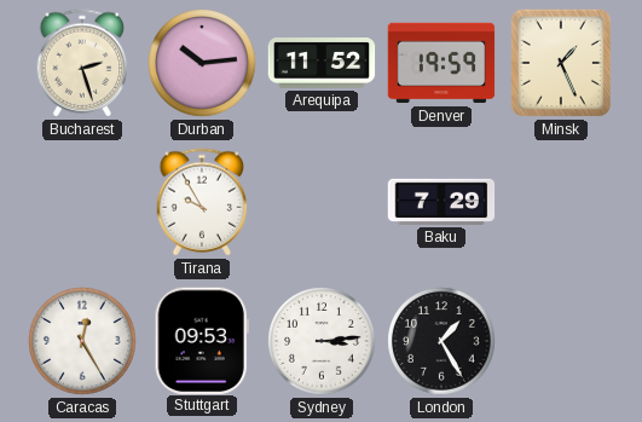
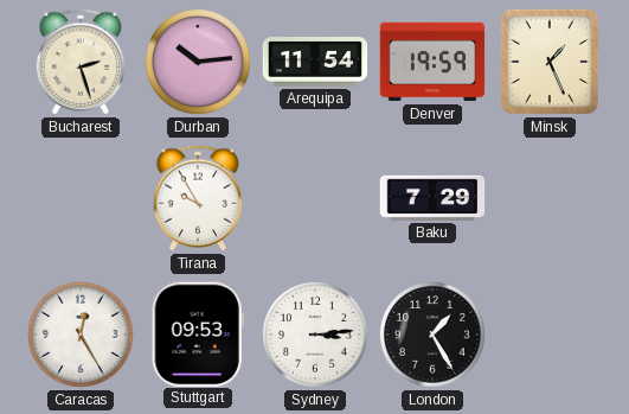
Arequipa: 11:52 -> 11:54
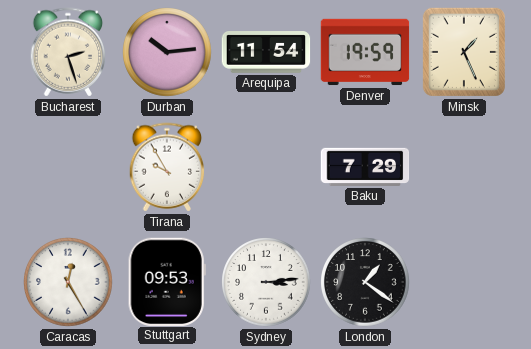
London: 1:25 -> 1:21
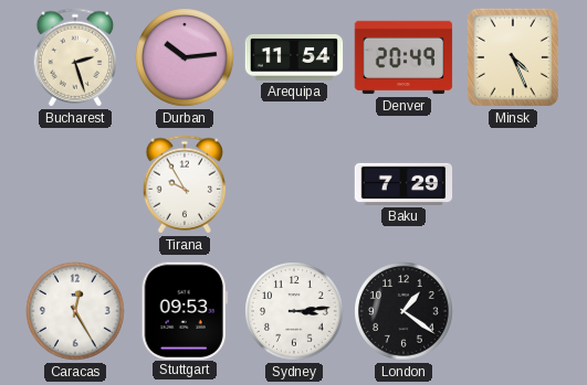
Denver: 19:59 -> 20:49
Minsk: 1:26 -> 4:26
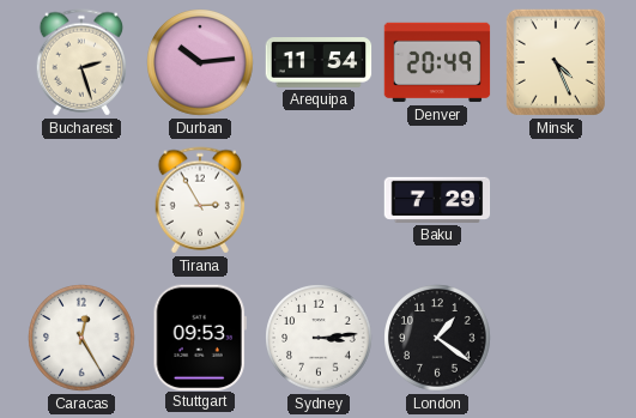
Tirana: 9:55 -> 2:55
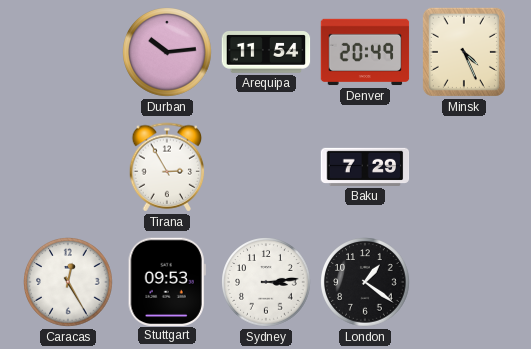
Bucharest: 2:27 -> none
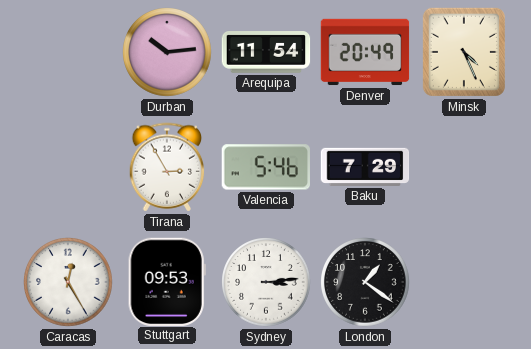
Valencia: none -> 5:46
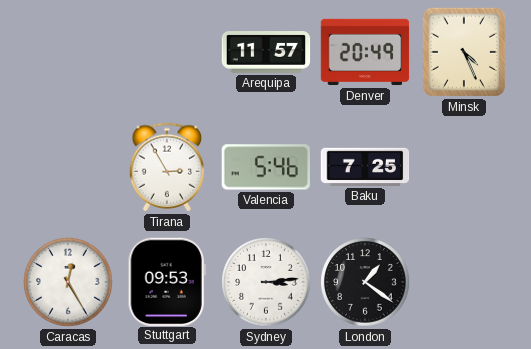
Durban: 10:14 -> none
Arequipa: 11:54 -> 11:57
Baku: 7:29 -> 7:25
